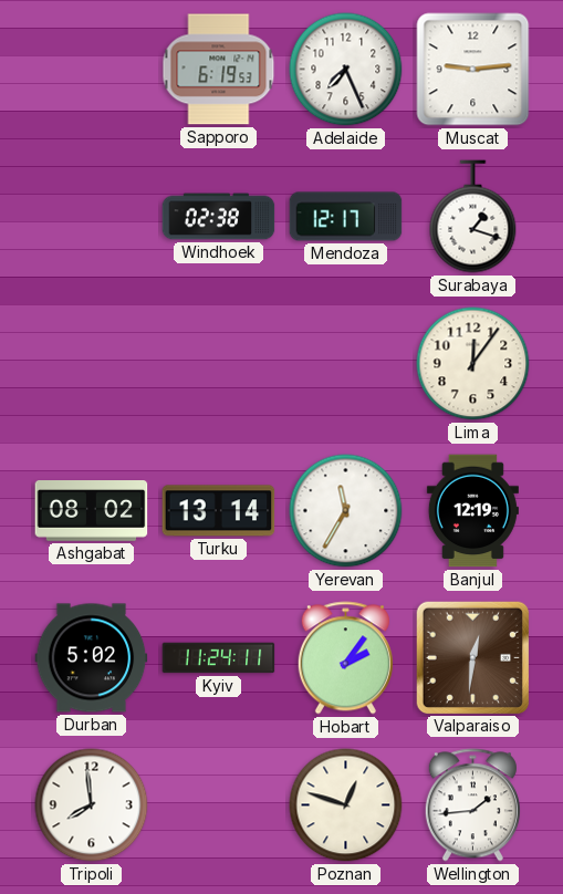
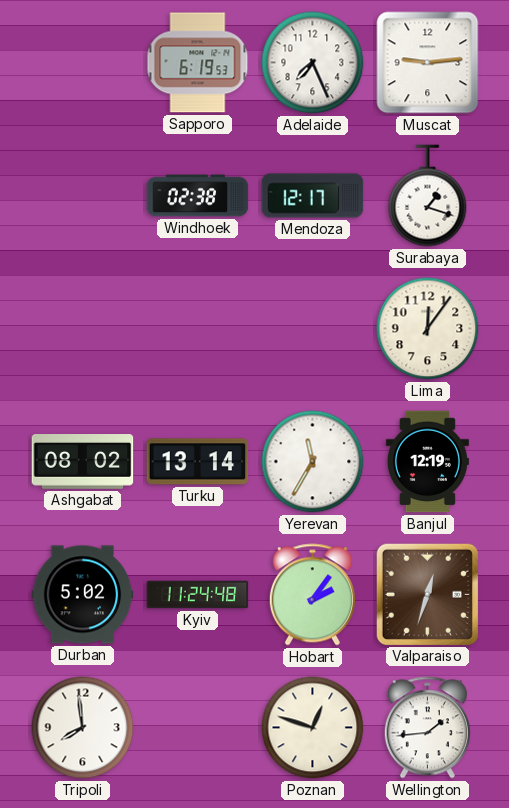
Kyiv: 11:24:11 -> 11:24:48
Valparaiso: 12:31 -> 12:33
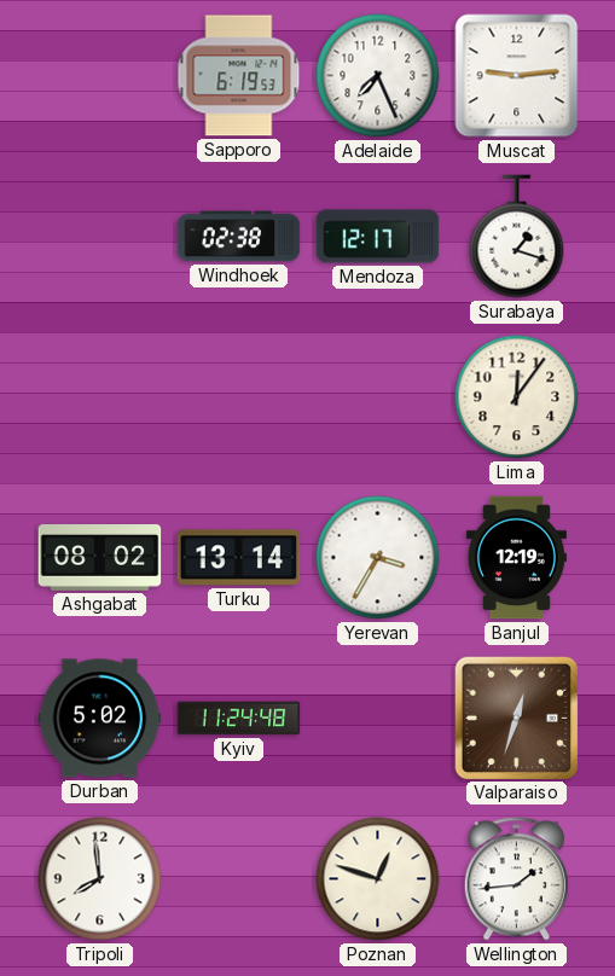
Yerevan: 11:35 -> 3:35
Hobart: 2:06 -> none
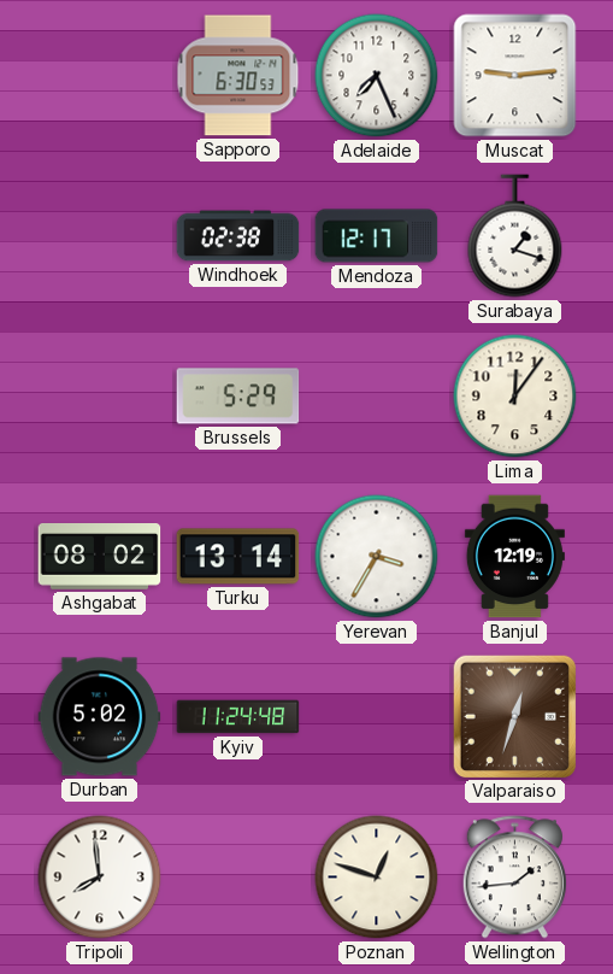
Sapporo: 6:19 -> 6:30
Brussels: none -> 5:29
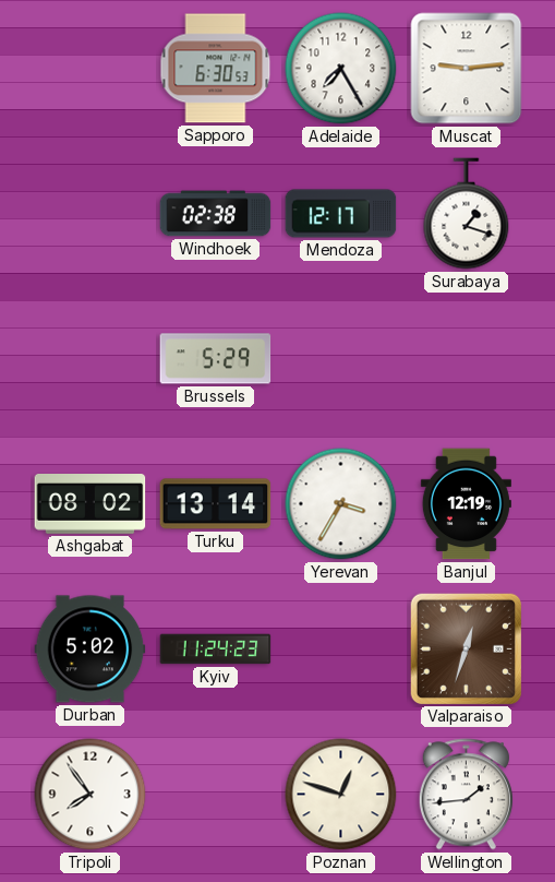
Adelaide: 7:26 -> 7:25
Lima: 12:06 -> none
Kyiv: 11:24:48 -> 11:24:23
Tripoli: 7:59 -> 7:54
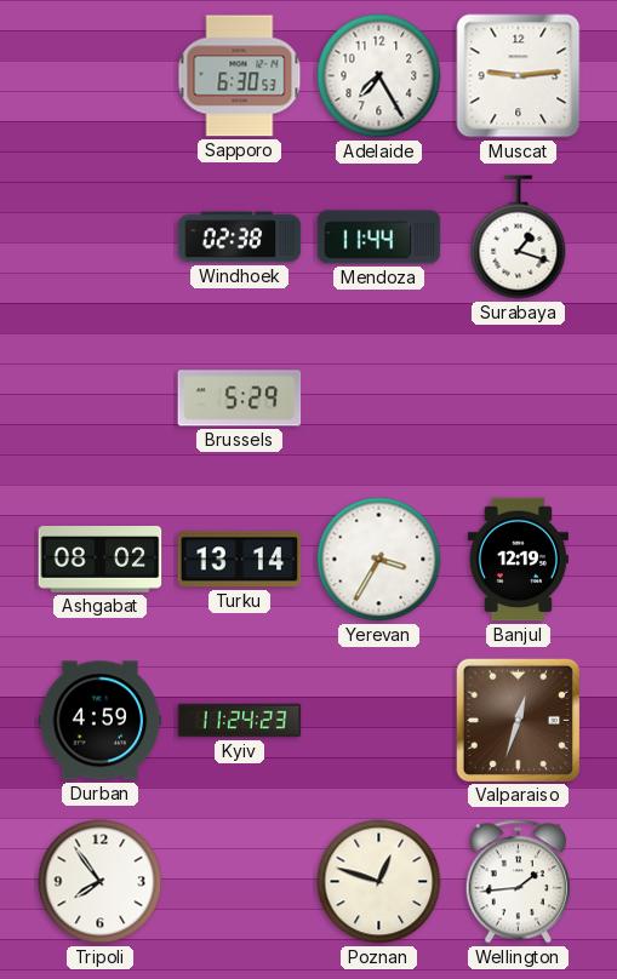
Mendoza: 12:17 -> 11:44
Durban: 5:02 -> 4:59
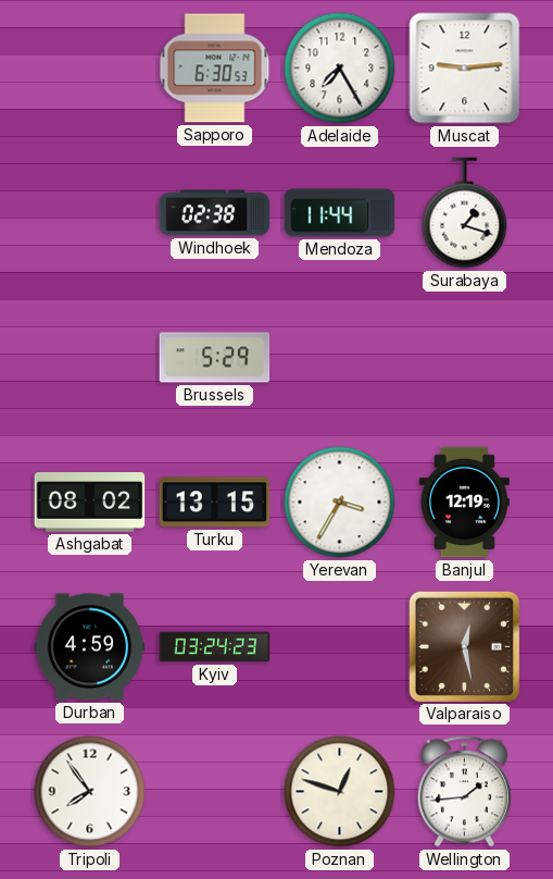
Turku: 13:14 -> 13:15
Kyiv: 11:24 -> 03:24
Valparaiso: 12:33 -> 12:28
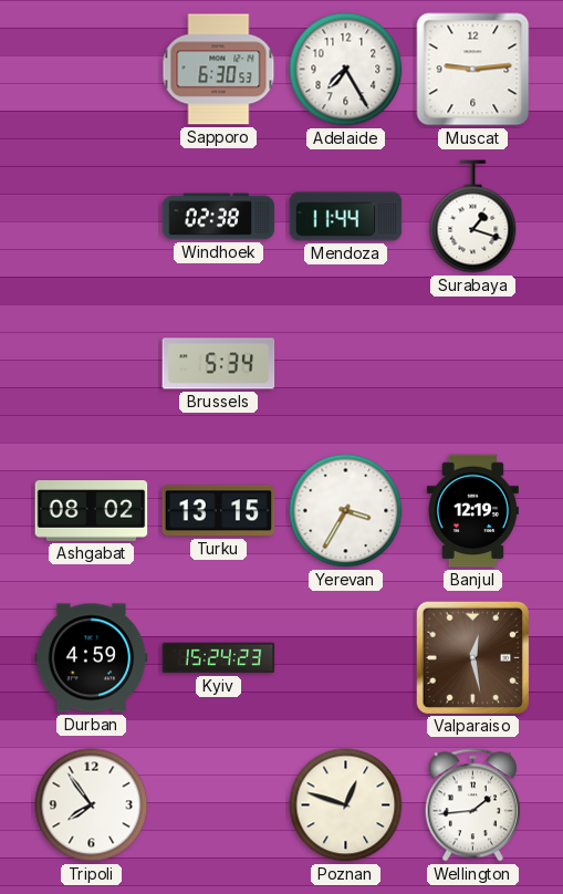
Brussels: 5:29 -> 5:34
Kyiv: 03:24 -> 15:24
